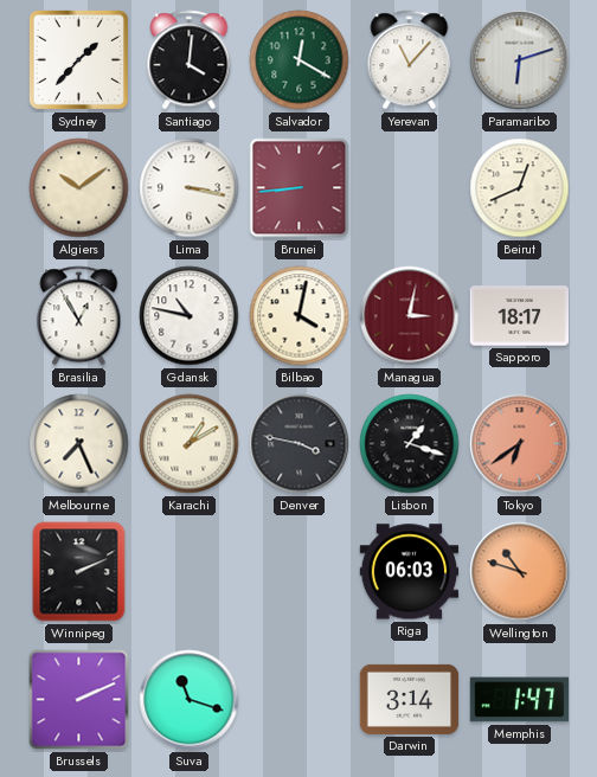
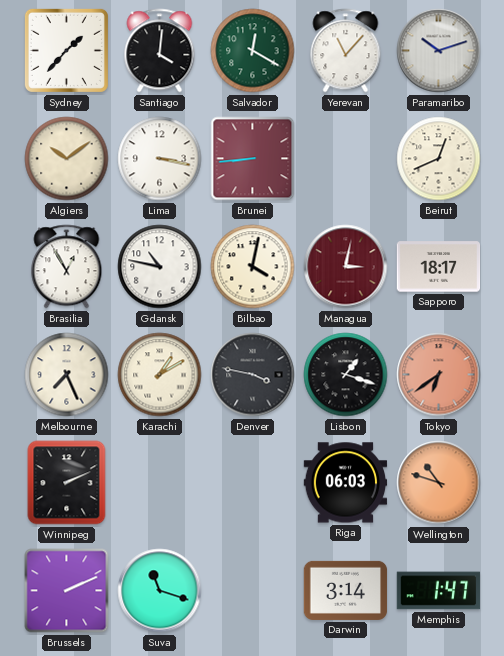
Paramaribo: 6:12 -> 10:12
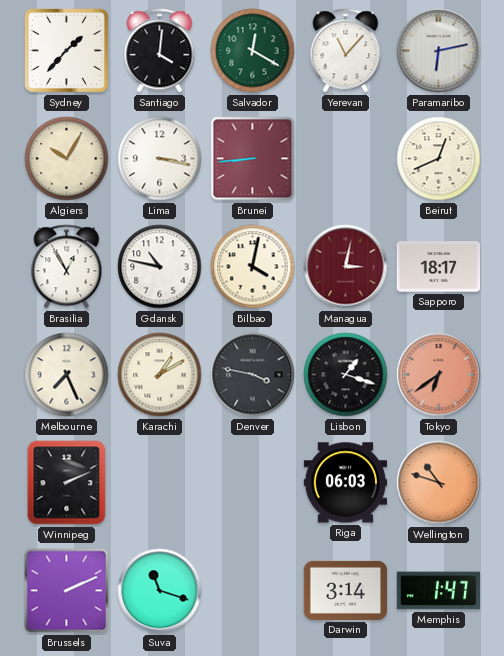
Paramaribo: 10:12 -> 6:13
Algiers: 10:09 -> 10:05
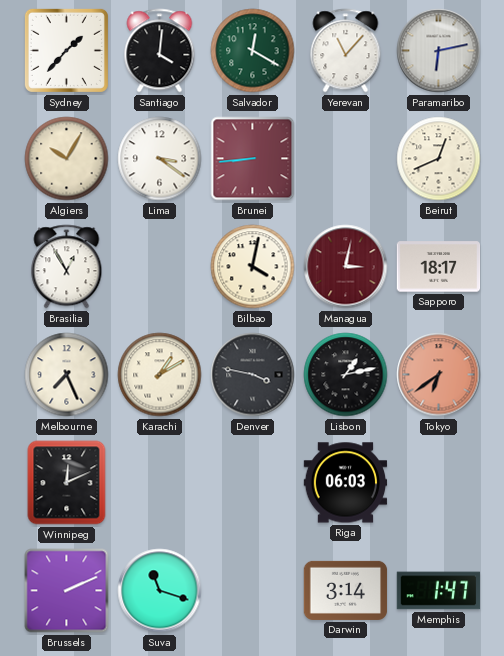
Lima: 3:17 -> 3:21
Gdansk: 10:47 -> none
Lisbon: 1:18 -> 1:13
Winnipeg: 2:11 -> 12:11
Wellington: 10:48 -> none
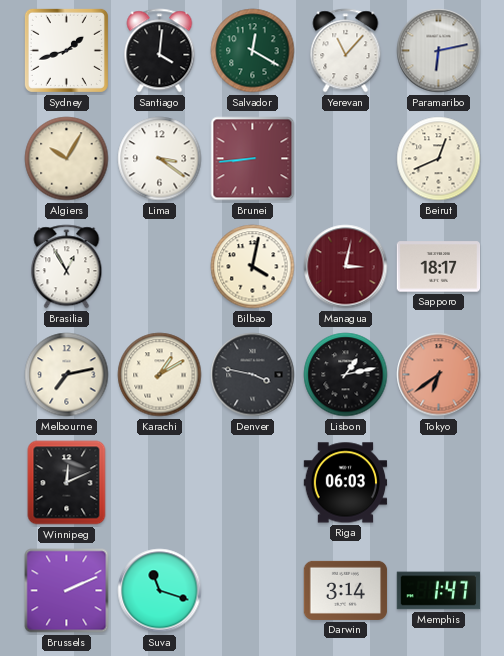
Sydney: 1:37 -> 1:42
Melbourne: 7:26 -> 7:13
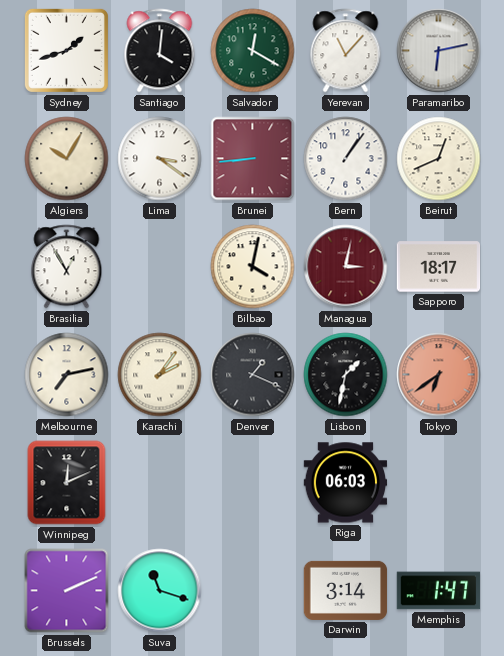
Bern: none -> 1:06
Karachi: 1:10 -> 2:06
Denver: 3:47 -> 1:19
Lisbon: 1:13 -> 1:32
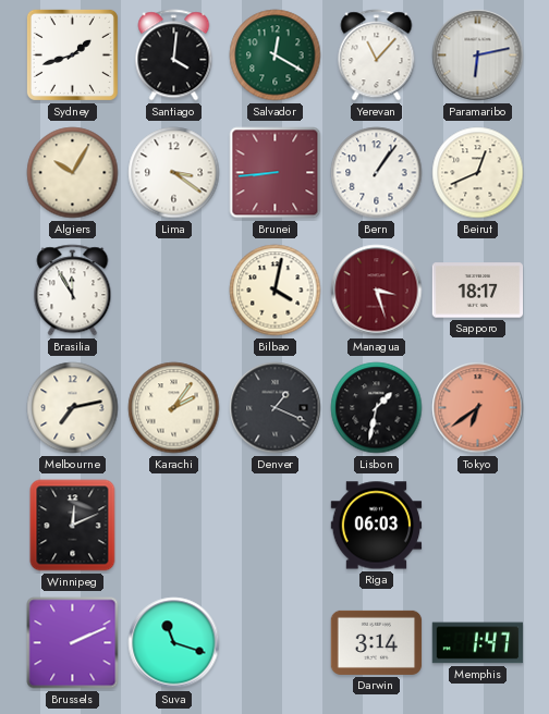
Brasilia: 12:55 -> 11:55
Managua: 3:02 -> 3:27
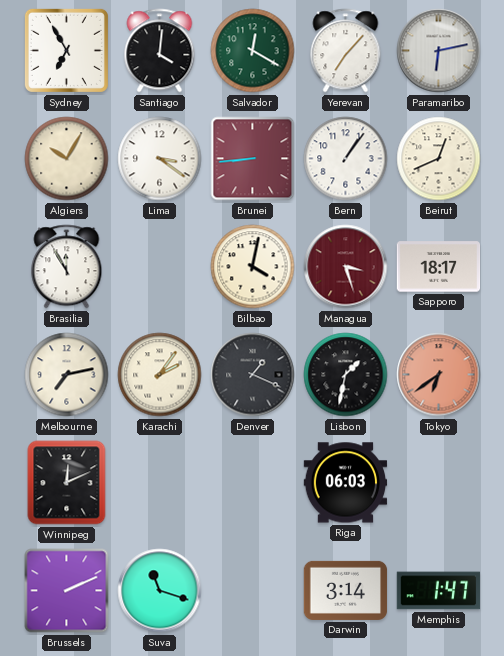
Sydney: 1:42 -> 6:55
Yerevan: 11:07 -> 7:07
